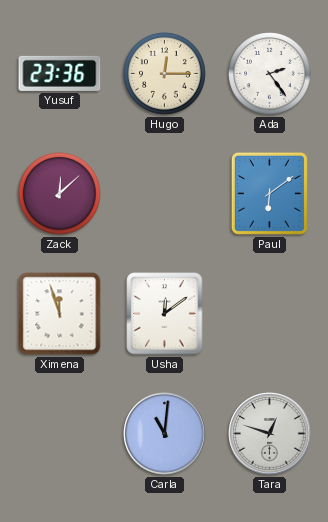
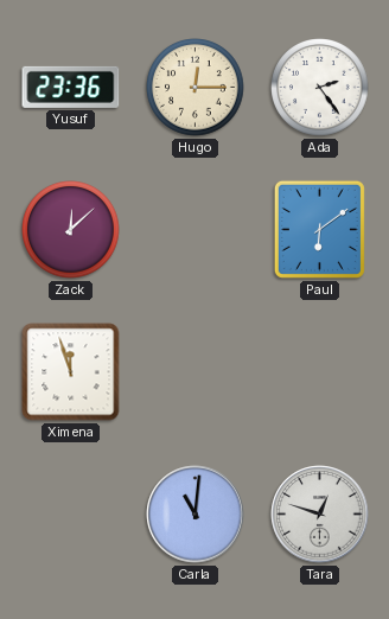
Usha: 12:09 -> none
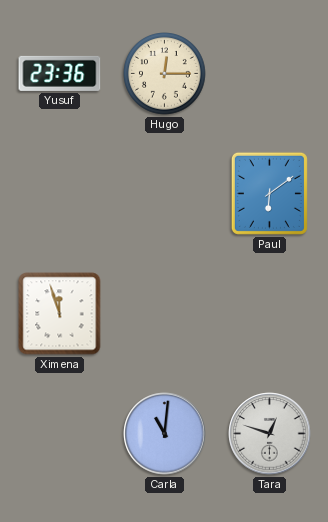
Ada: 2:24 -> none
Zack: 12:08 -> none
